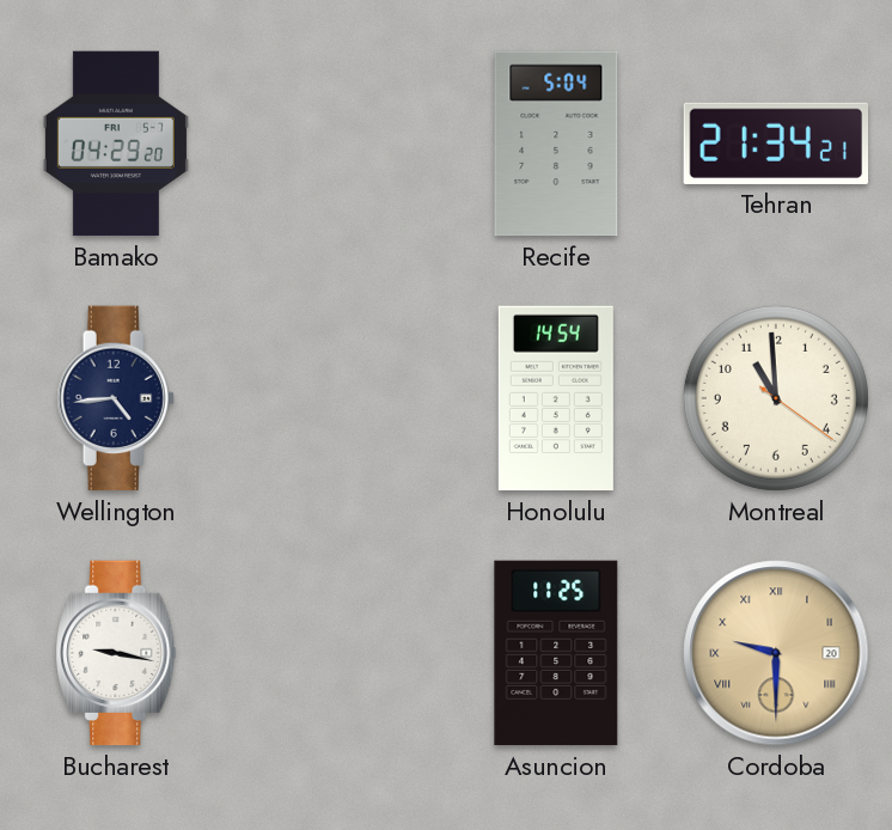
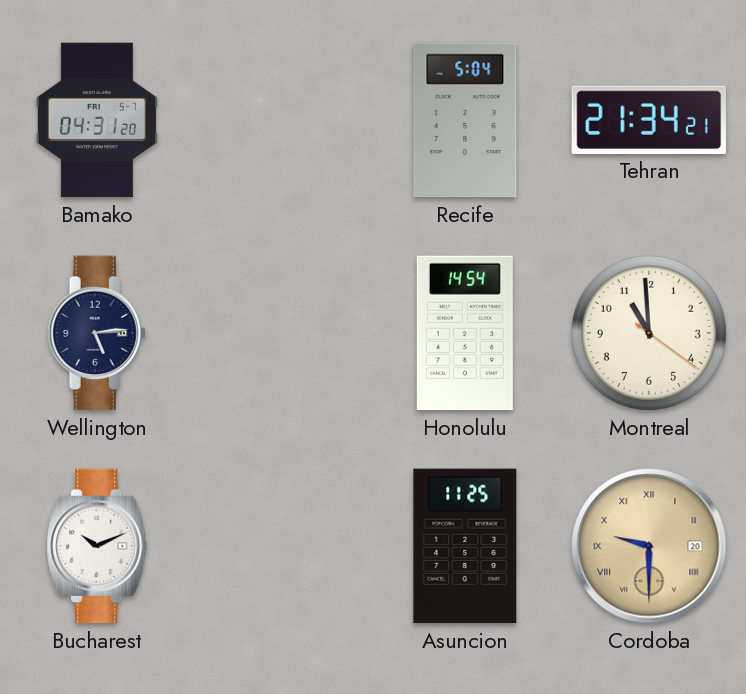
Bamako: 04:29 -> 04:31
Wellington: 4:44 -> 5:14
Bucharest: 9:17 -> 10:11
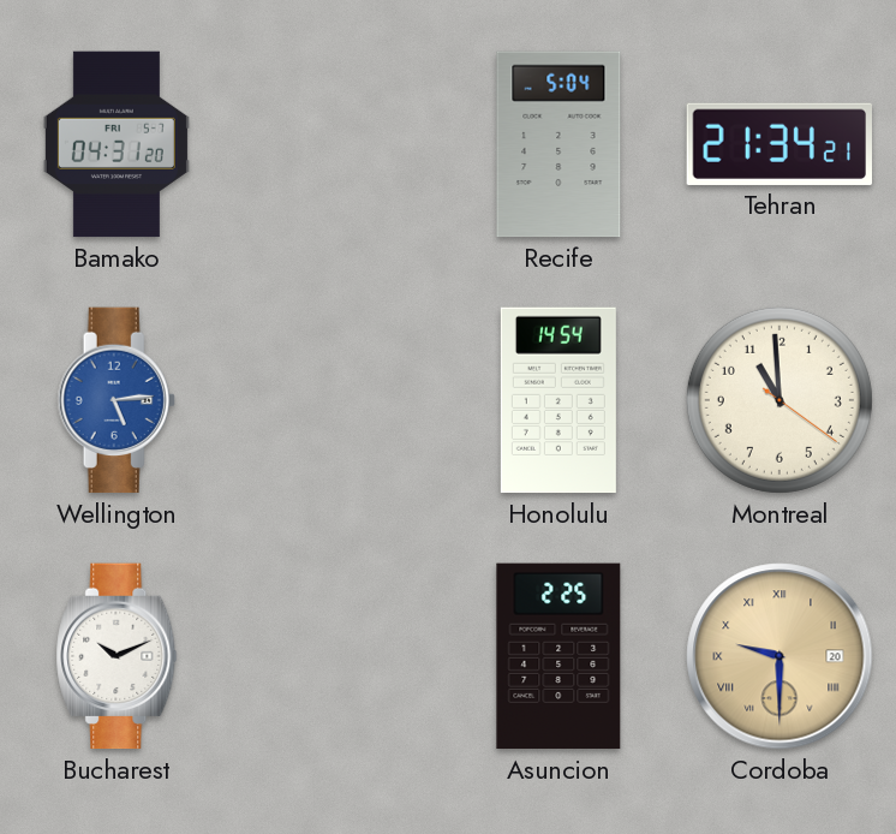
Wellington dial: navy -> blue
Asuncion: 11:25 -> 2:25
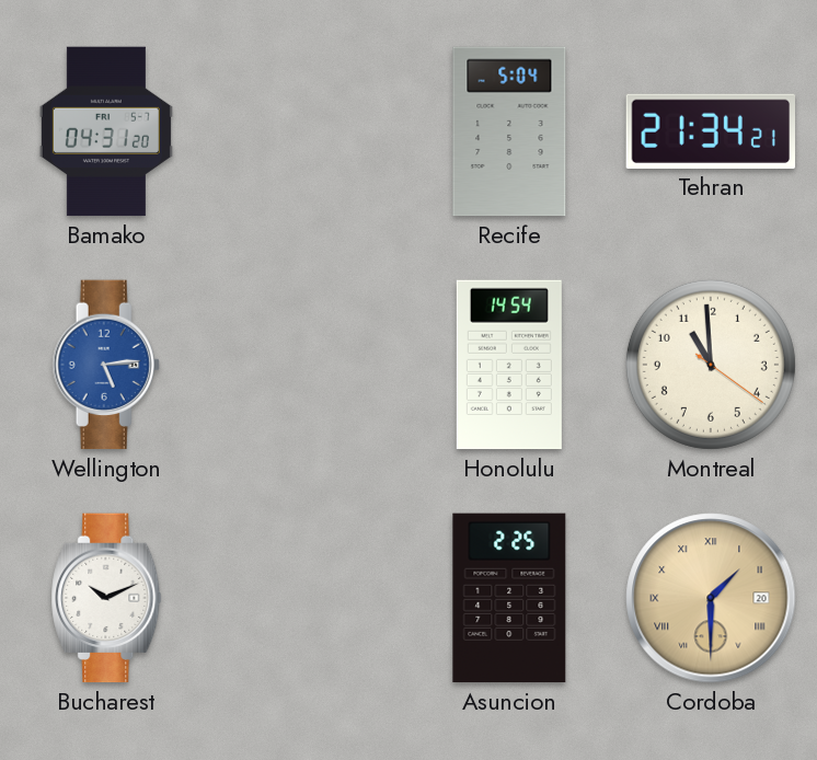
Cordoba: 9:30 -> 1:30
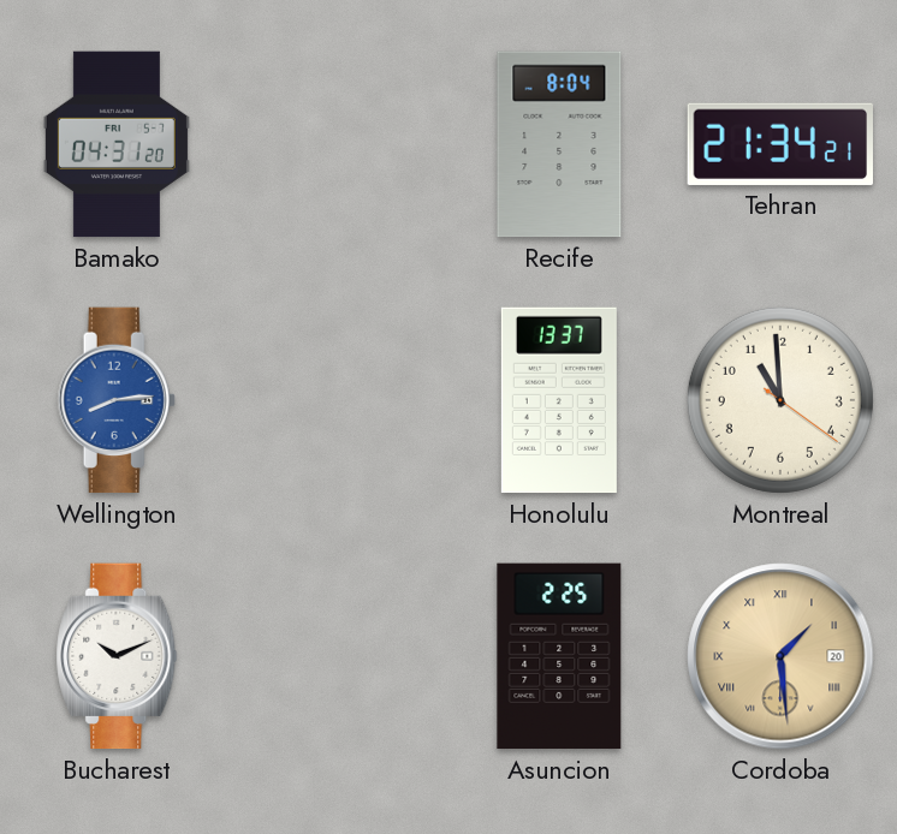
Recife: 5:04 -> 8:04
Wellington: 5:14 -> 8:14
Honolulu: 14:54 -> 13:37
Cordoba: 1:30 -> 1:29
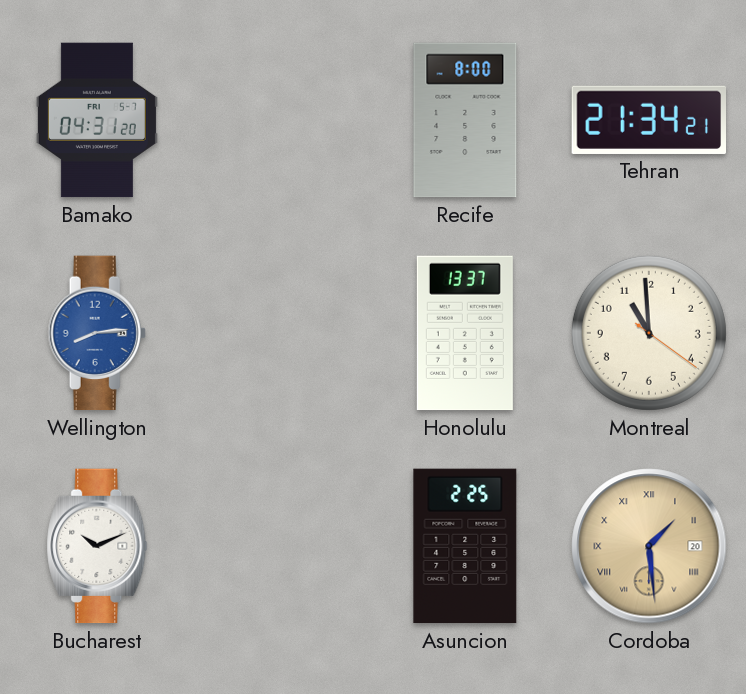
Recife: 8:04 -> 8:00
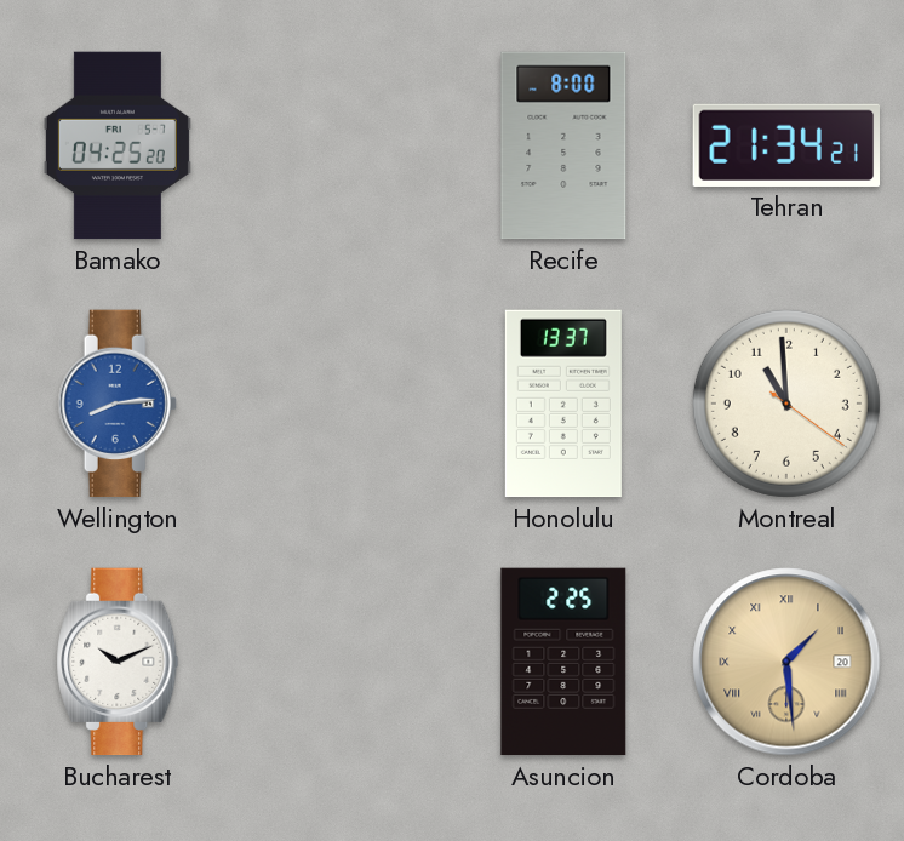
Bamako: 04:31 -> 04:25
